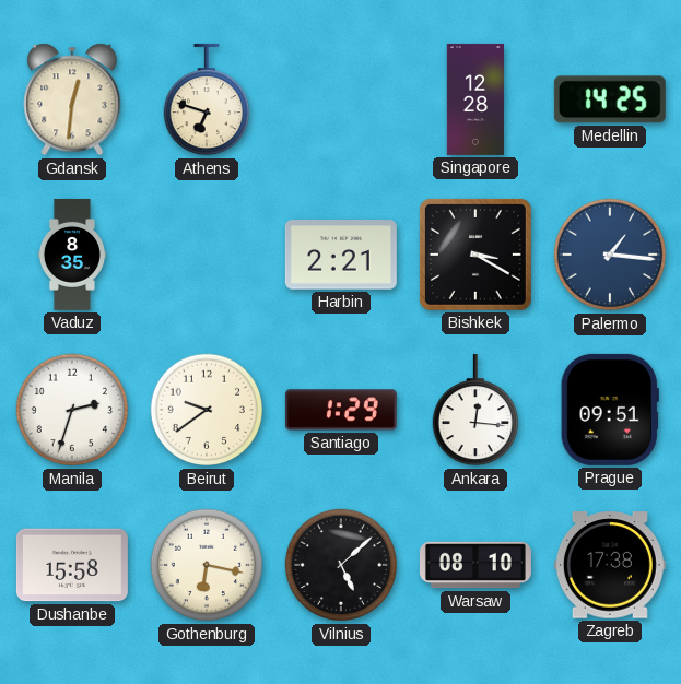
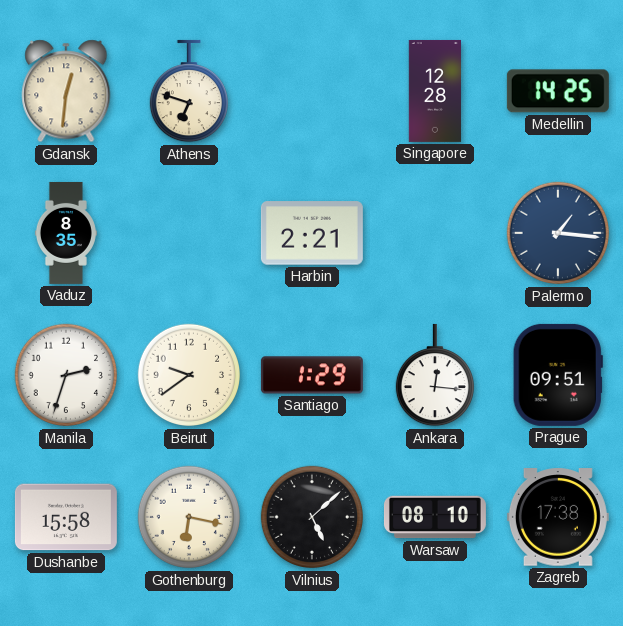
Bishkek: 3:20 -> none
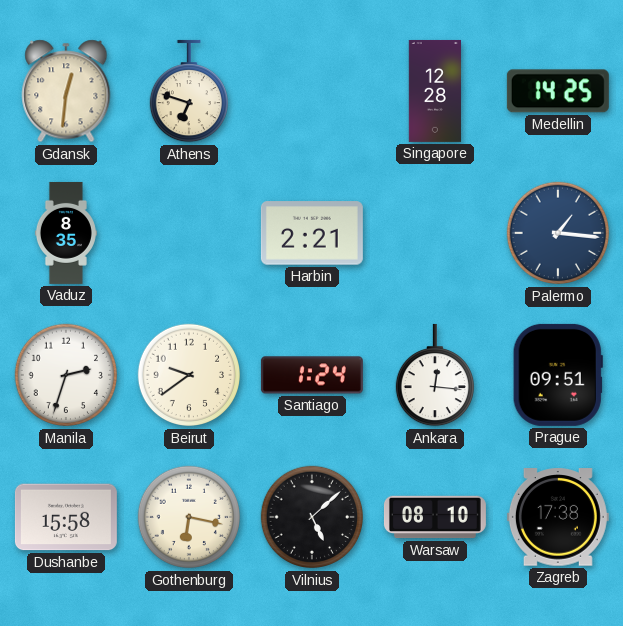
Santiago: 1:29 -> 1:24
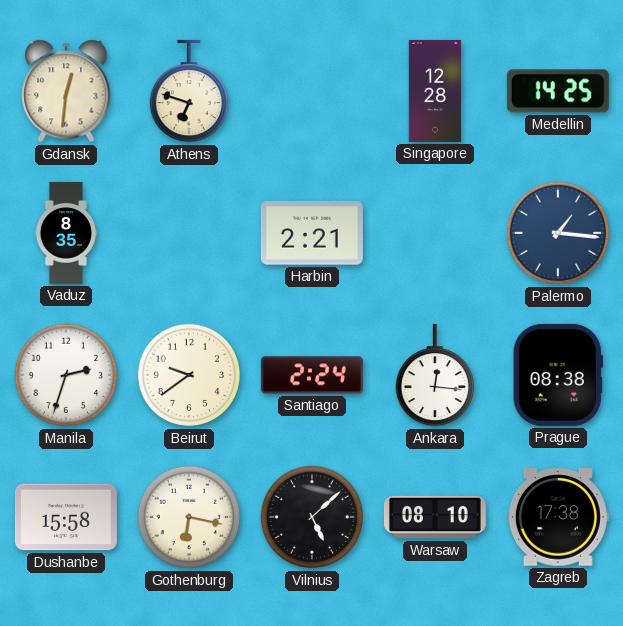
Santiago: 1:24 -> 2:24
Prague: 09:51 -> 08:38
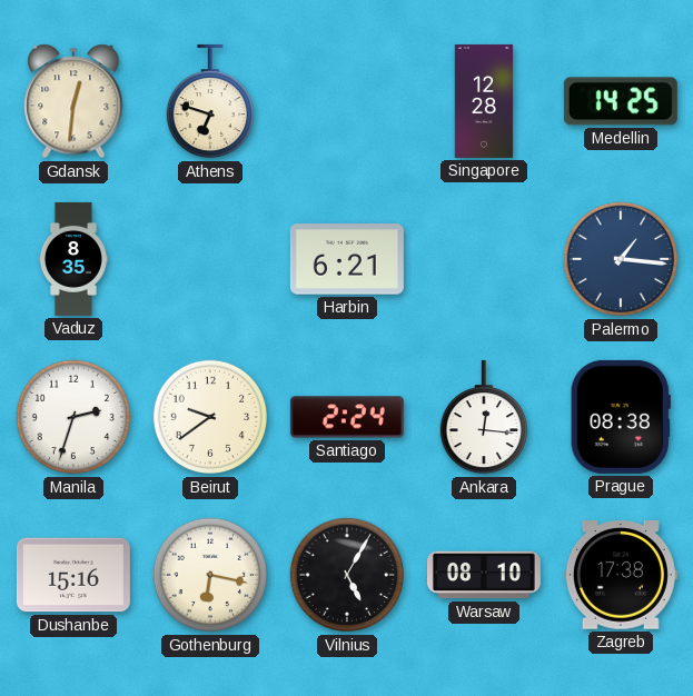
Harbin: 2:21 -> 6:21
Dushanbe: 15:58 -> 15:16
Vilnius: 5:08 -> 5:05
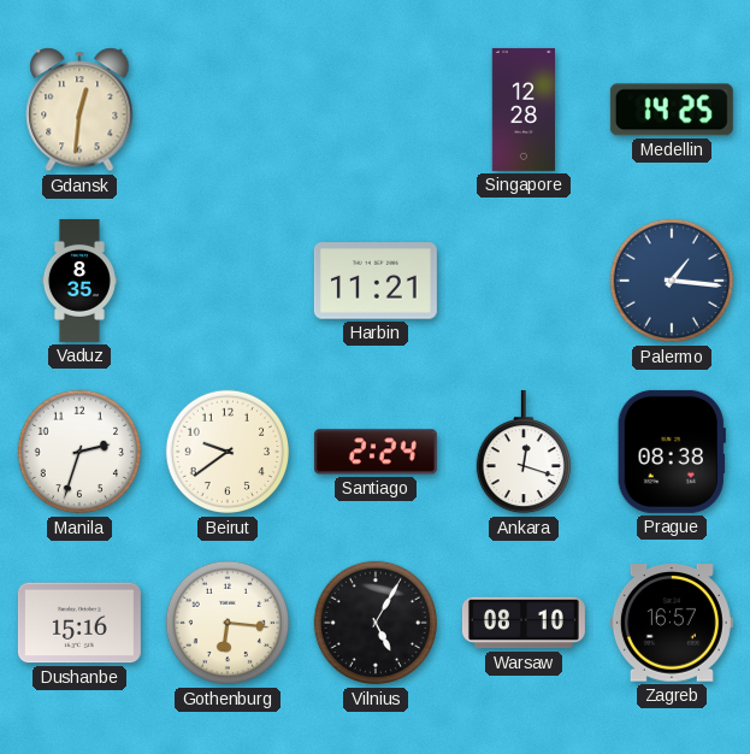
Athens: 6:48 -> none
Harbin: 6:21 -> 11:21
Ankara: 12:16 -> 12:18
Gothenburg: 6:17 -> 6:16
Zagreb: 17:38 -> 16:57
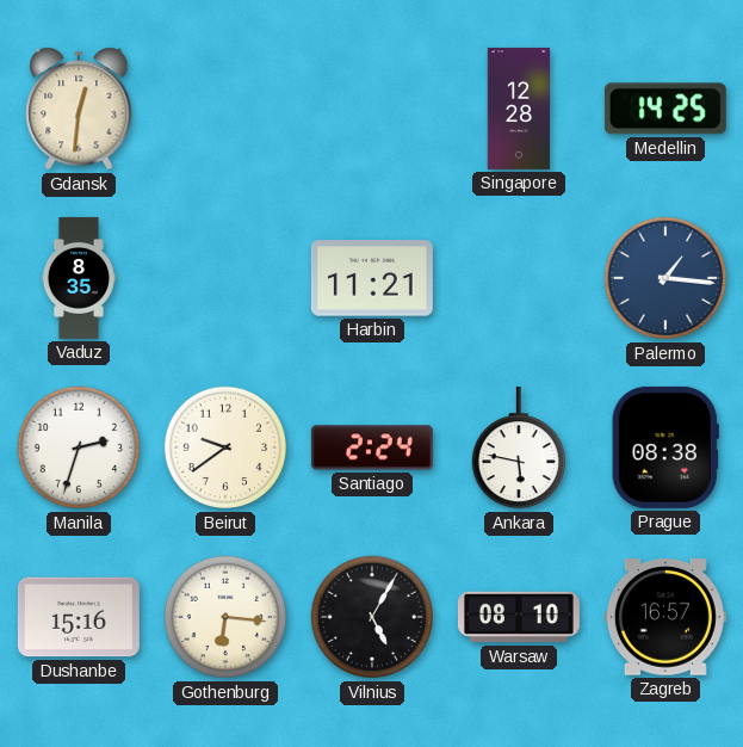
Ankara: 12:18 -> 5:47
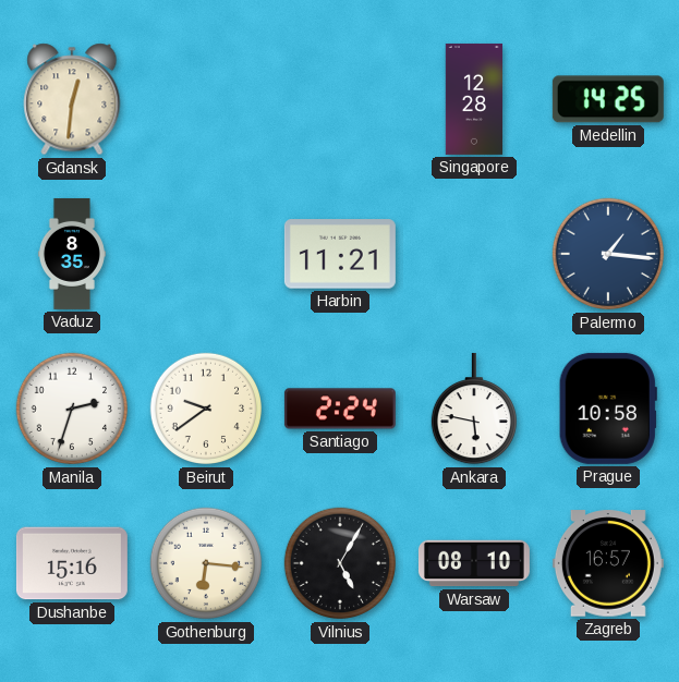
Prague: 08:38 -> 10:58
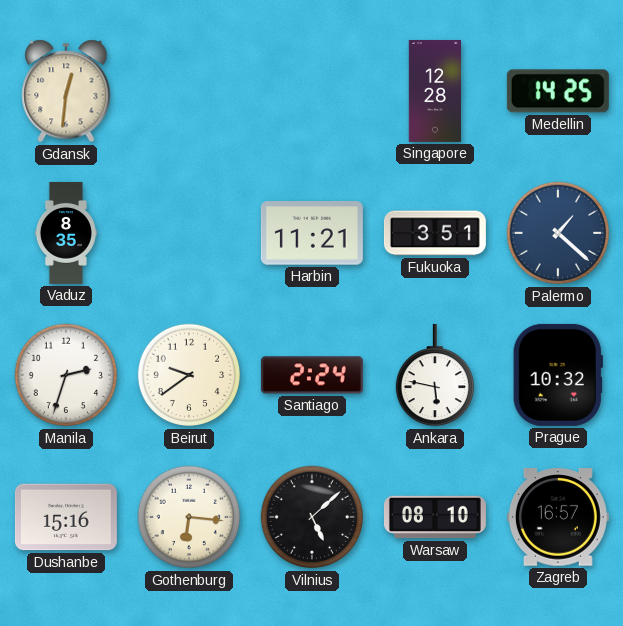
Fukuoka: none -> 3:51
Palermo: 1:16 -> 1:22
Prague: 10:58 -> 10:32
Vilnius: 5:05 -> 5:08
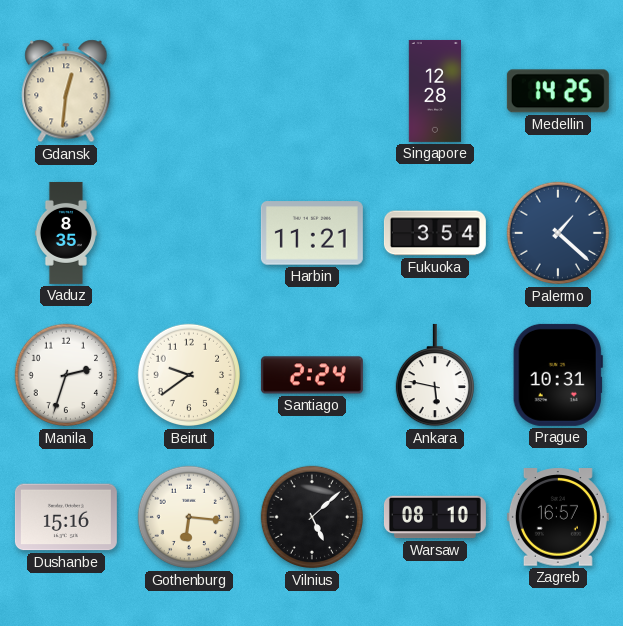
Fukuoka: 3:51 -> 3:54
Prague: 10:32 -> 10:31
